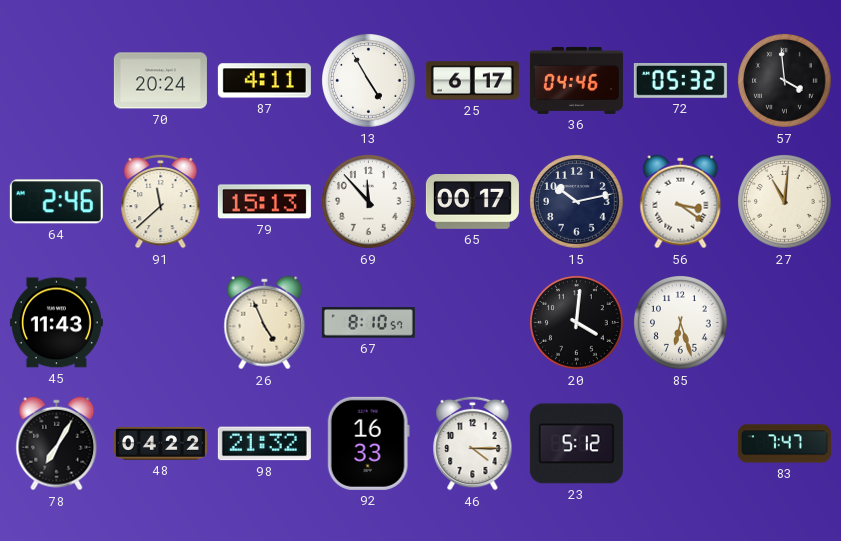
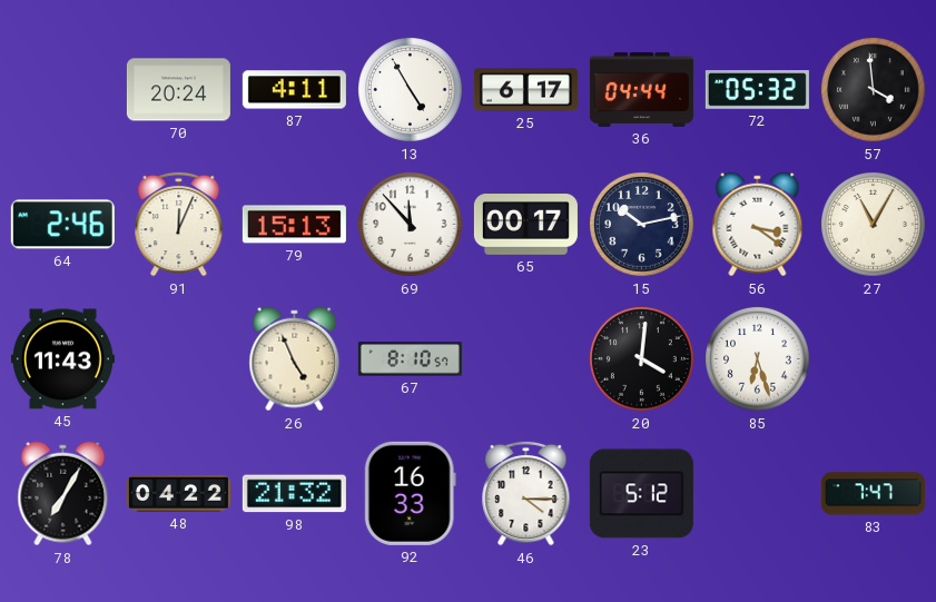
36: 04:46 -> 04:44
91: 11:38 -> 12:04
27: 11:01 -> 11:05
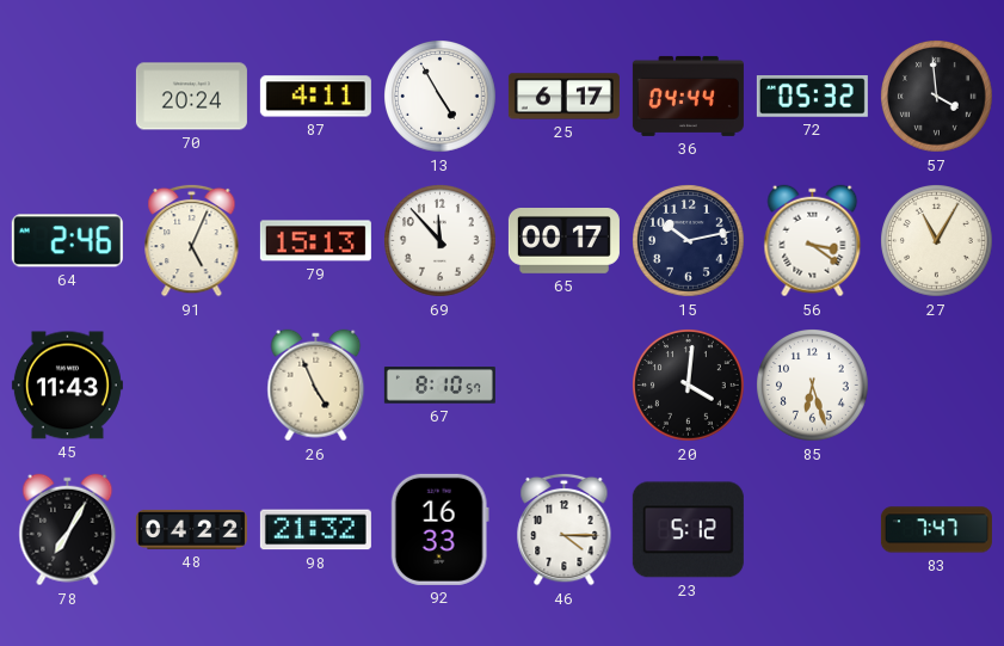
91: 12:04 -> 5:04
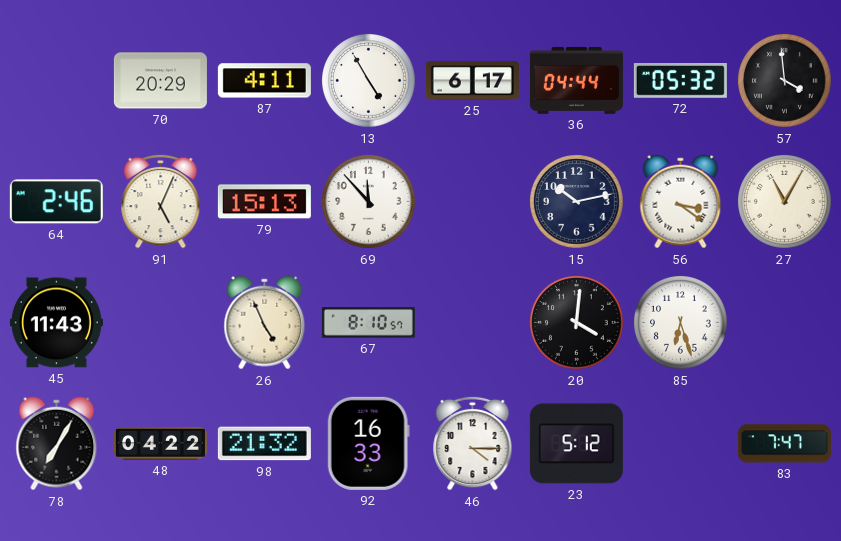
70: 20:24 -> 20:29
65: 00:17 -> none
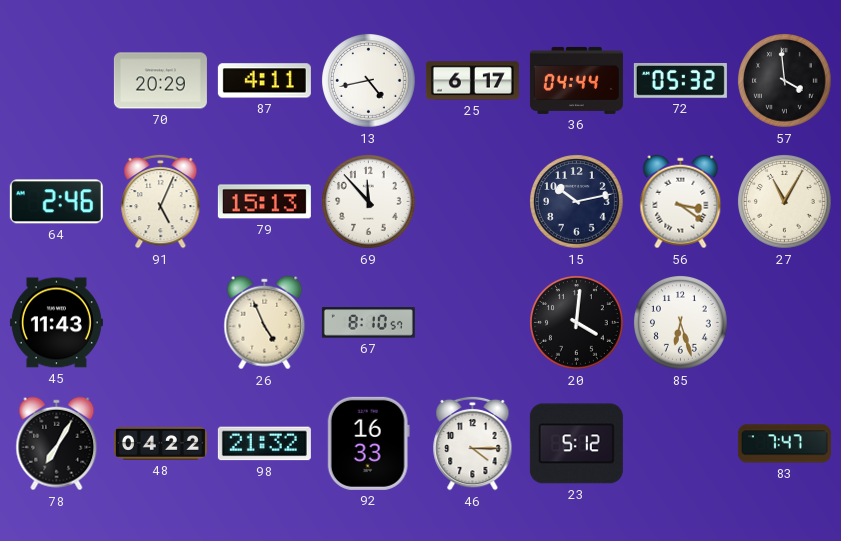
13: 4:55 -> 4:43
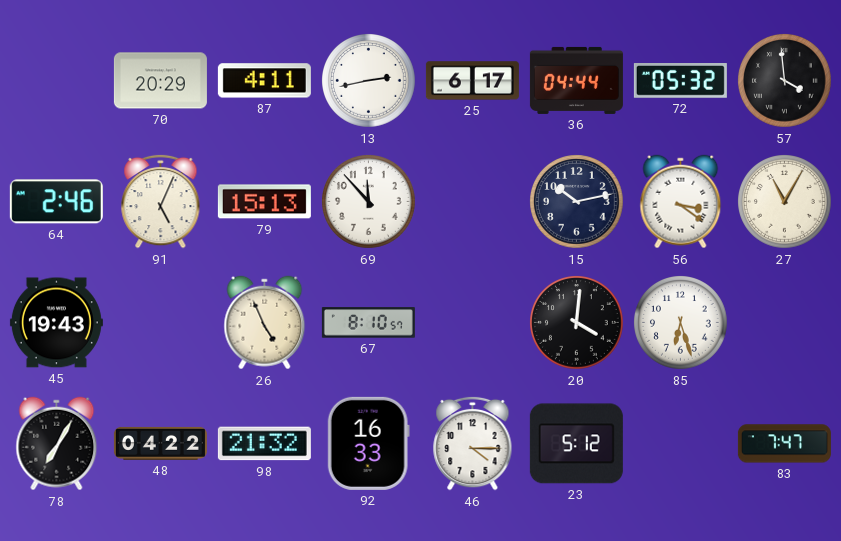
13: 4:43 -> 2:43
45: 11:43 -> 19:43
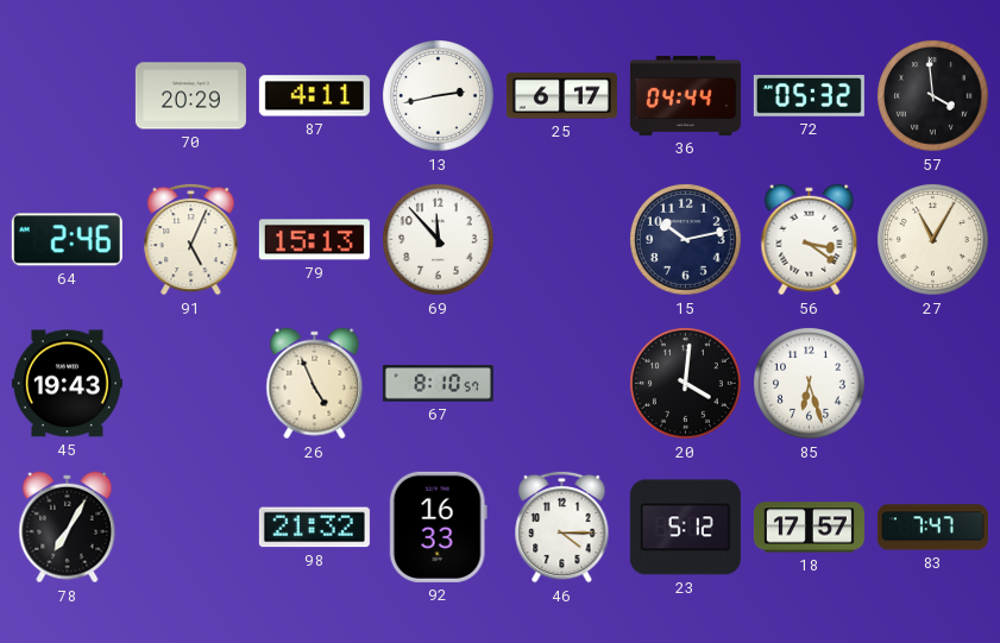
48: 04:22 -> none
18: none -> 17:57
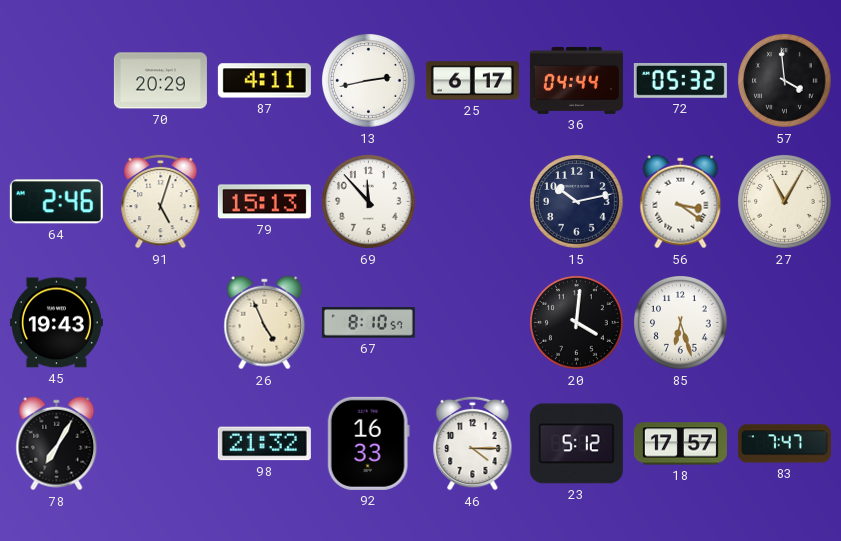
91: 5:04 -> 5:03
